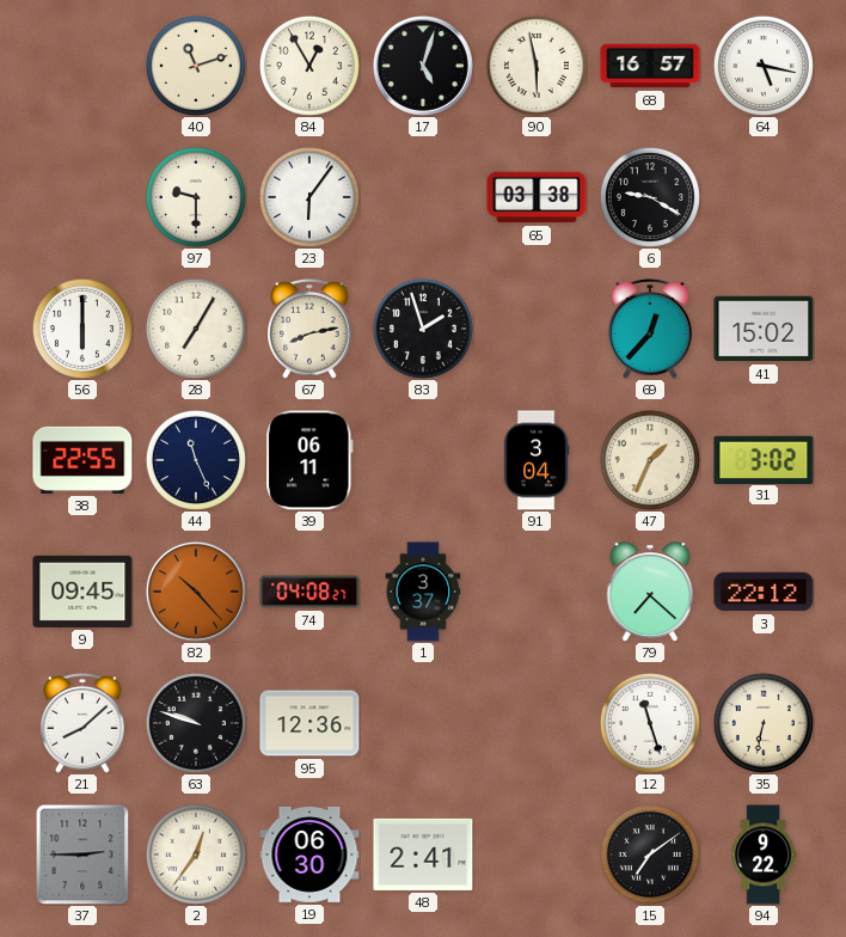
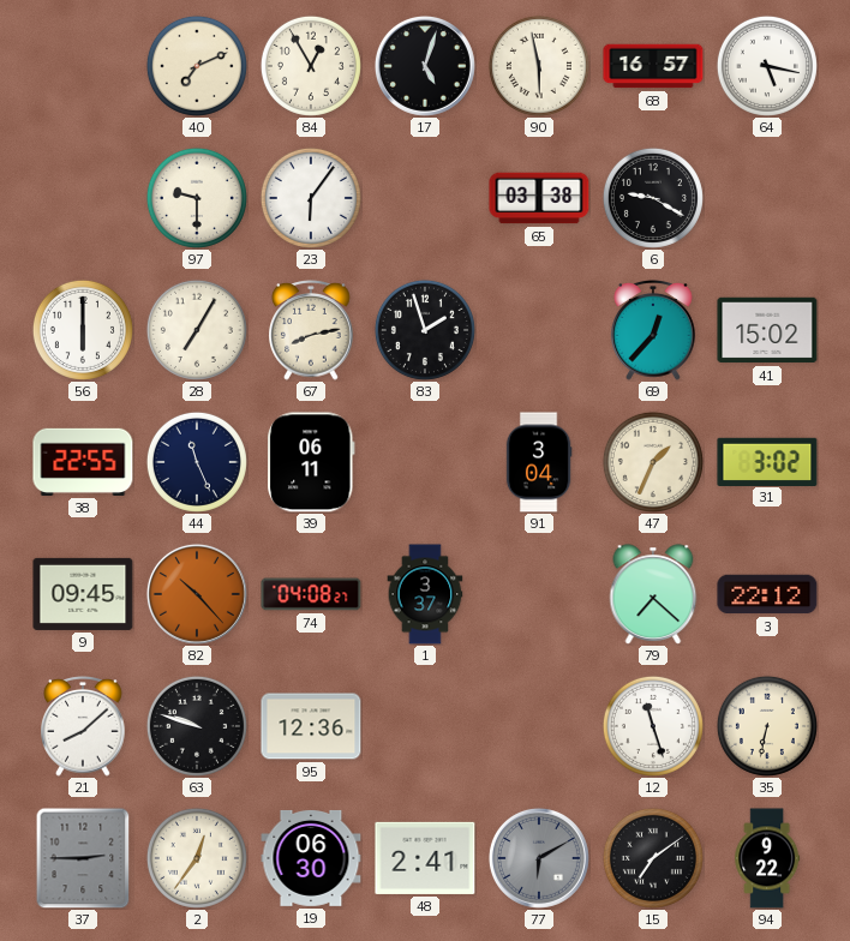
40: 11:12 -> 7:11
77: none -> 6:10
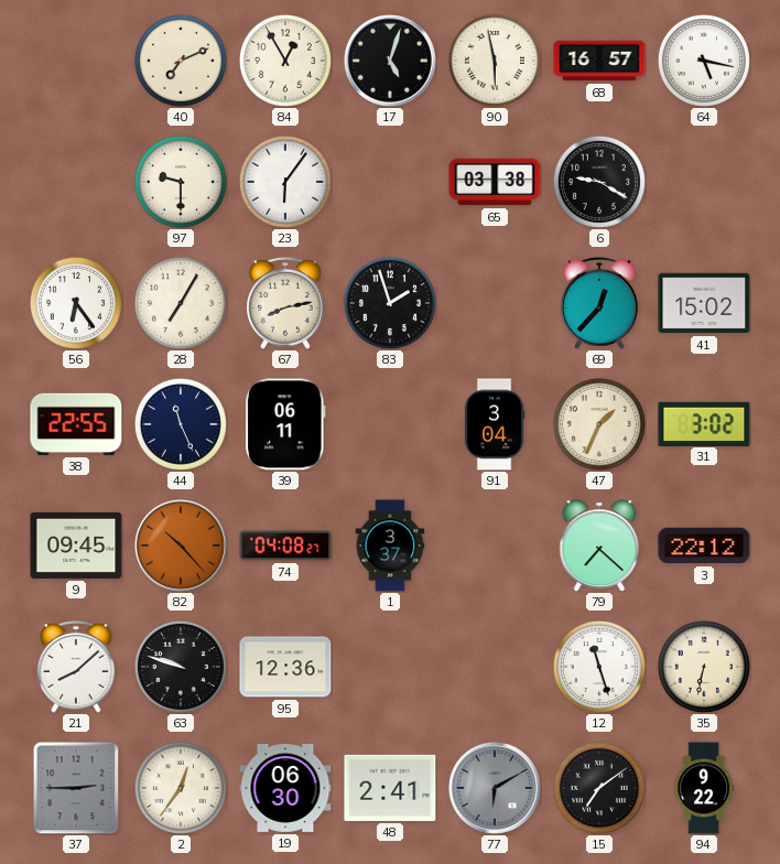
56: 6:00 -> 6:24
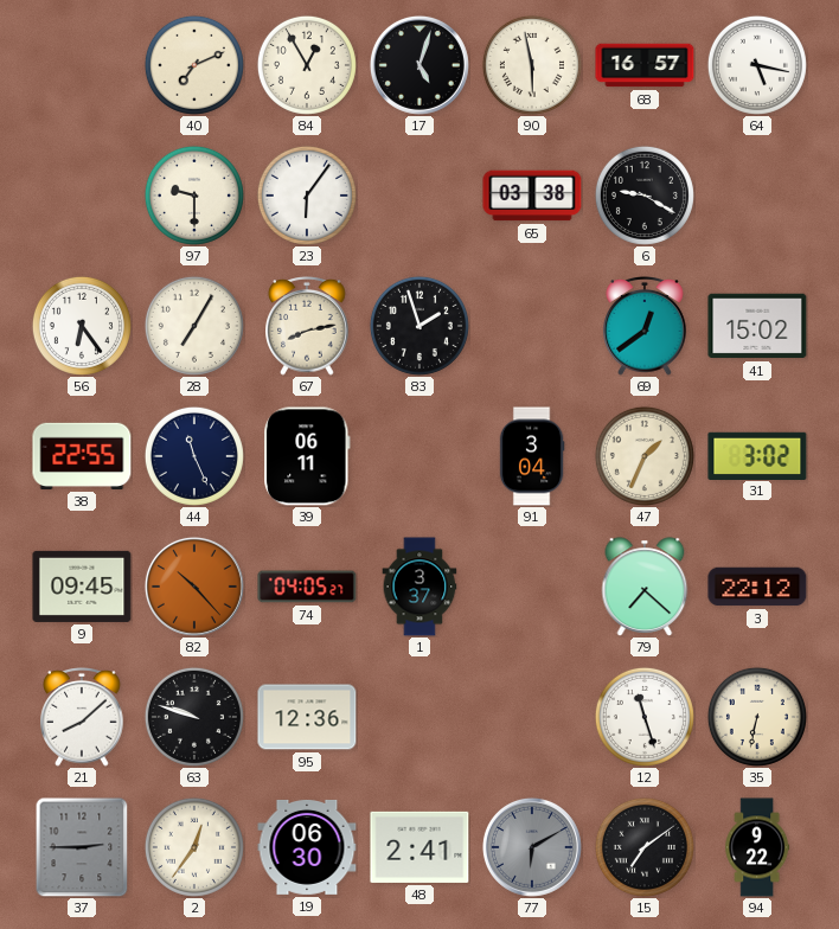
69: 12:37 -> 12:39
74: 04:08 -> 04:05
